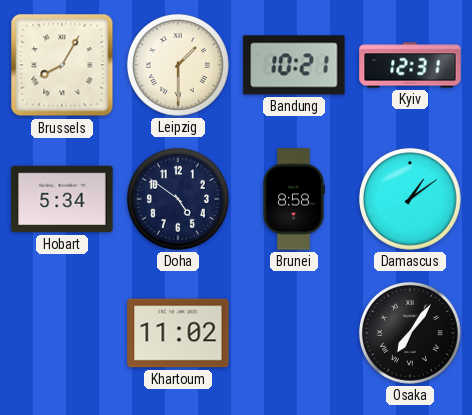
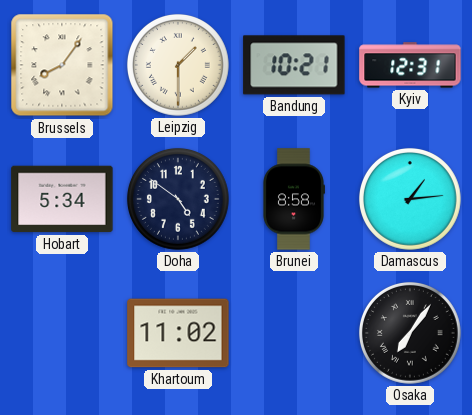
Brussels: 8:05 -> 8:06
Damascus: 1:09 -> 1:14
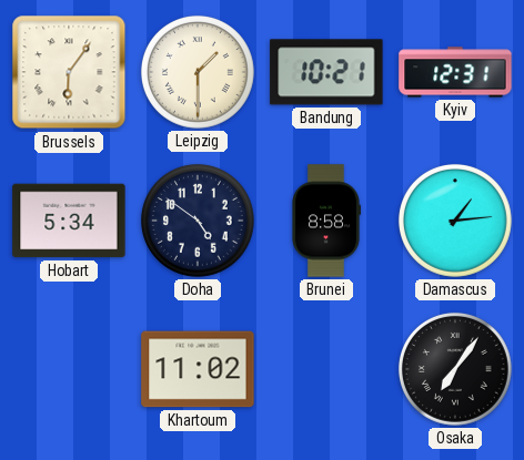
Brussels: 8:06 -> 6:06
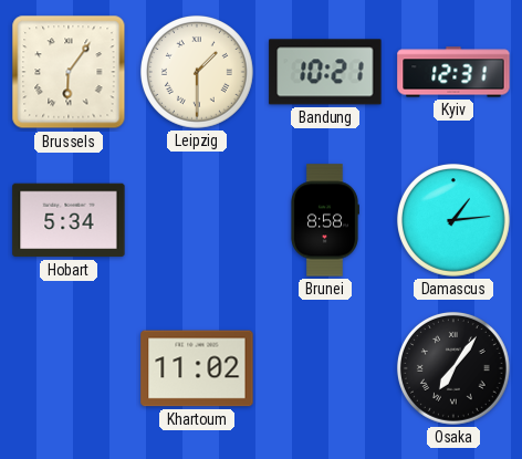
Doha: 4:51 -> none
